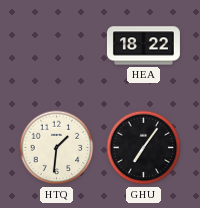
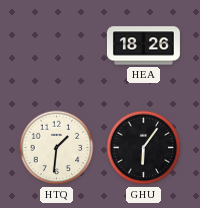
HEA: 18:22 -> 18:26
GHU: 7:06 -> 6:06
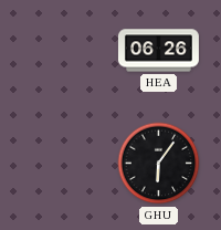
HEA: 18:26 -> 06:26
HTQ: 1:31 -> none
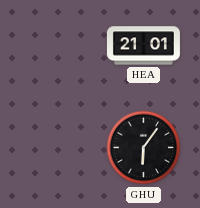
HEA: 06:26 -> 21:01
